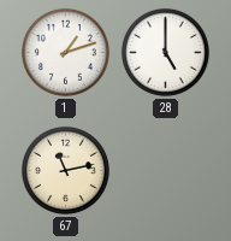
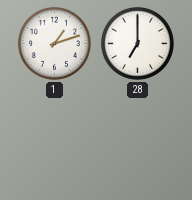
28: 5:00 -> 7:00
67: 11:13 -> none
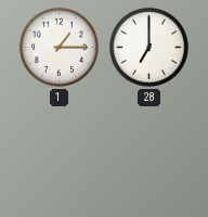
1: 1:12 -> 1:15
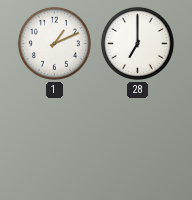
1: 1:15 -> 1:11
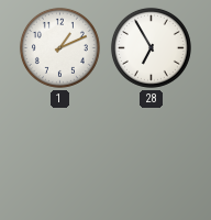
28: 7:00 -> 6:55
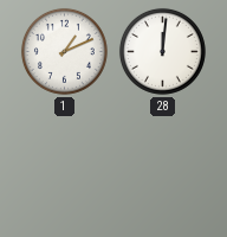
28: 6:55 -> 12:01
